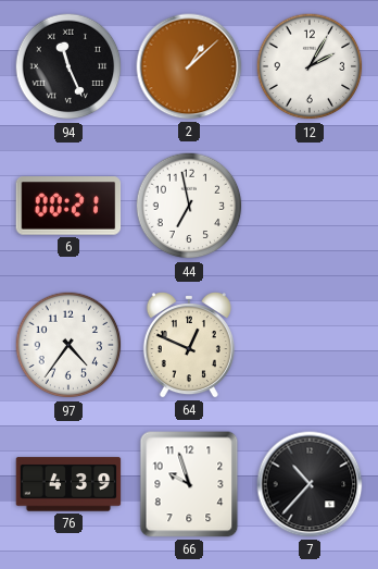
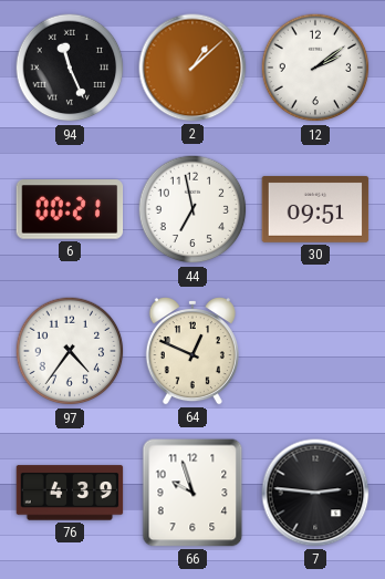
12: 2:05 -> 2:09
30: none -> 09:51
7: 10:37 -> 2:46
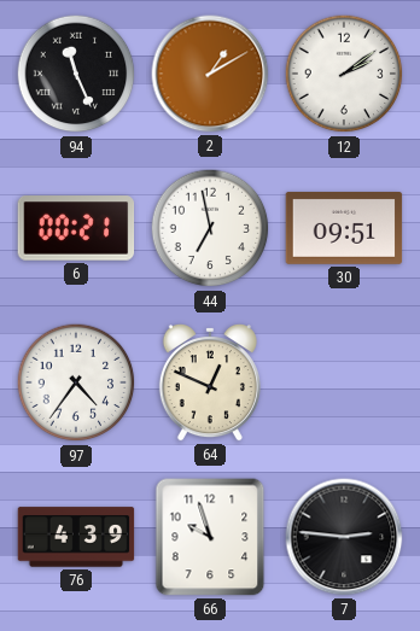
2: 1:08 -> 1:10
